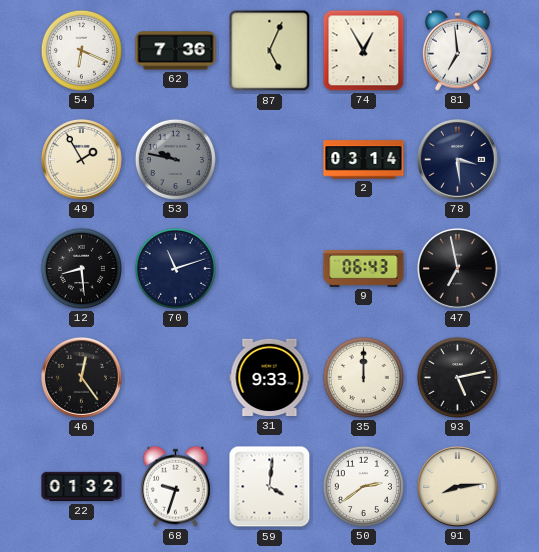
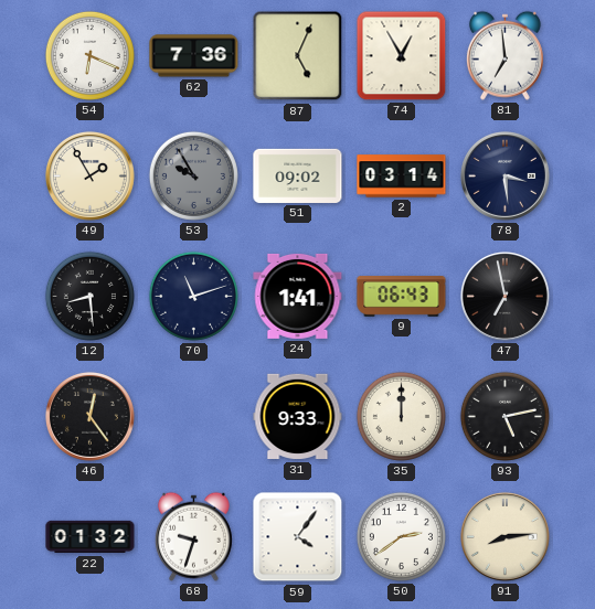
53: 9:47 -> 9:55
51: none -> 09:02
24: none -> 1:41
59: 4:01 -> 4:06
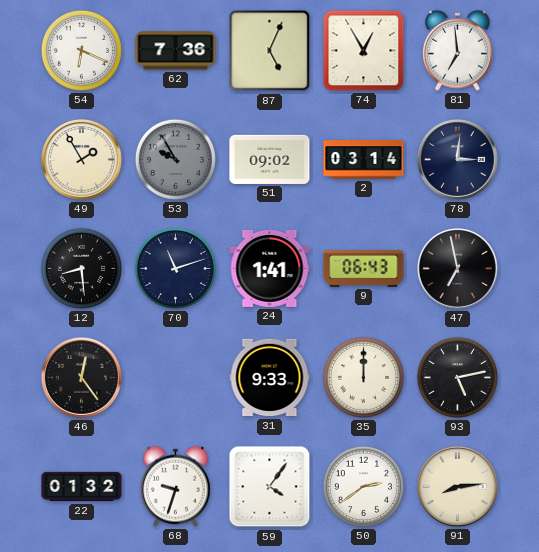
78: 3:29 -> 3:01
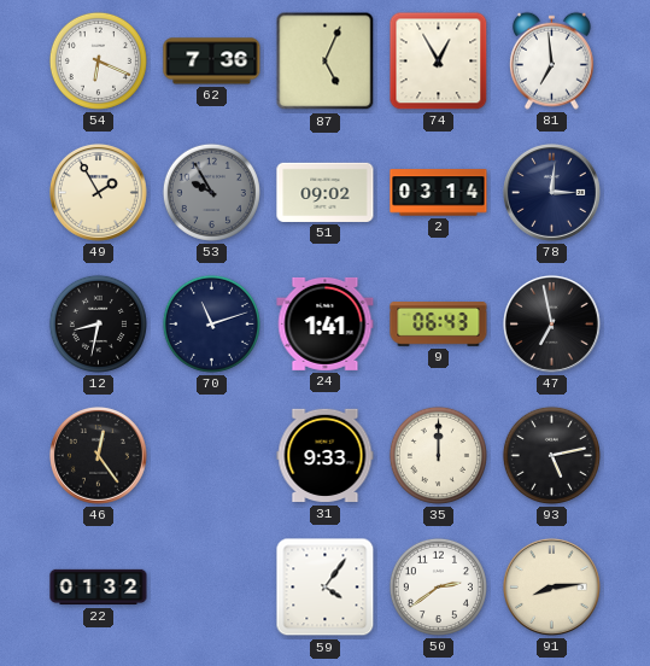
12: 8:29 -> 8:32
68: 9:33 -> none
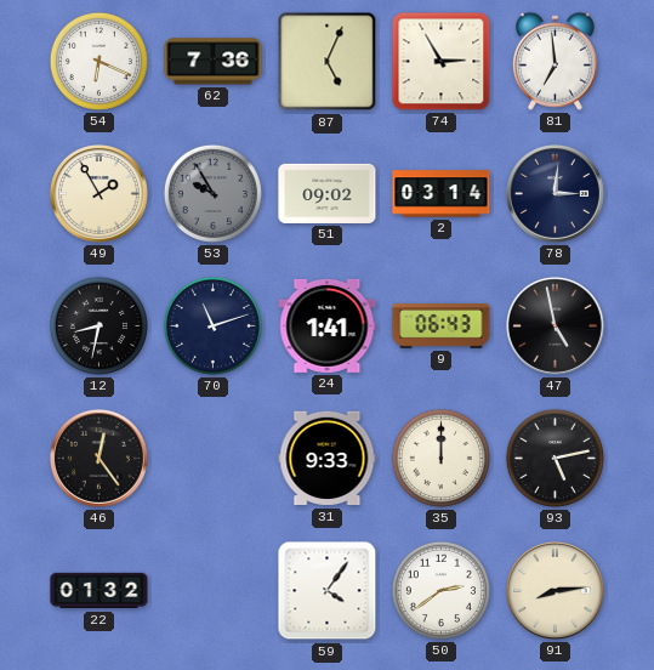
74: 12:55 -> 2:55
47: 6:58 -> 4:58
